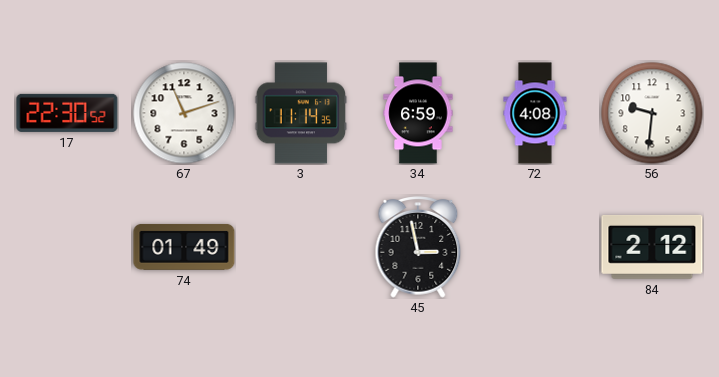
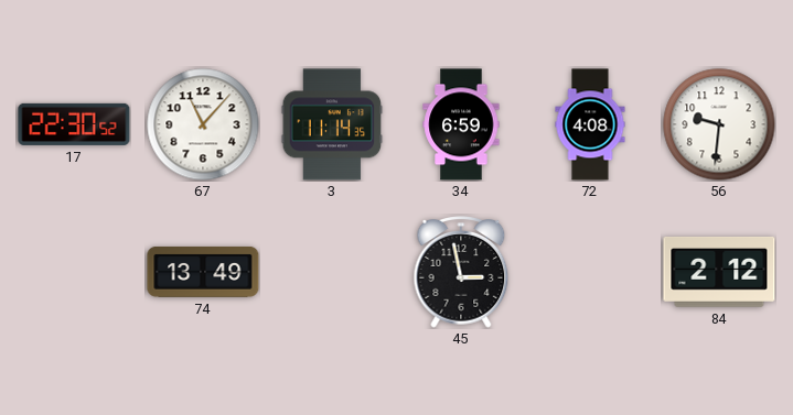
67: 11:12 -> 11:07
74: 01:49 -> 13:49
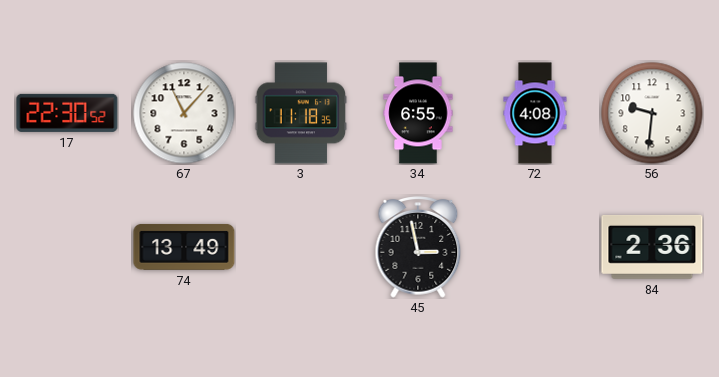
3: 11:14 -> 11:18
34: 6:59 -> 6:55
84: 2:12 -> 2:36
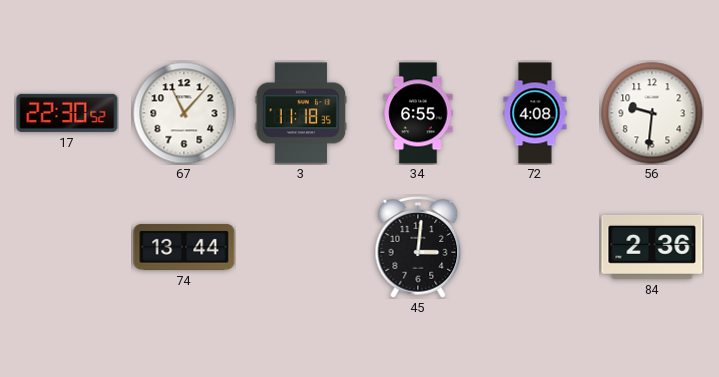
74: 13:49 -> 13:44
45: 2:58 -> 3:01
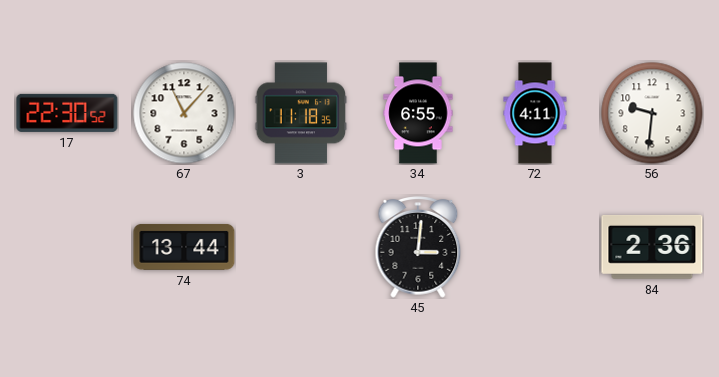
72: 4:08 -> 4:11
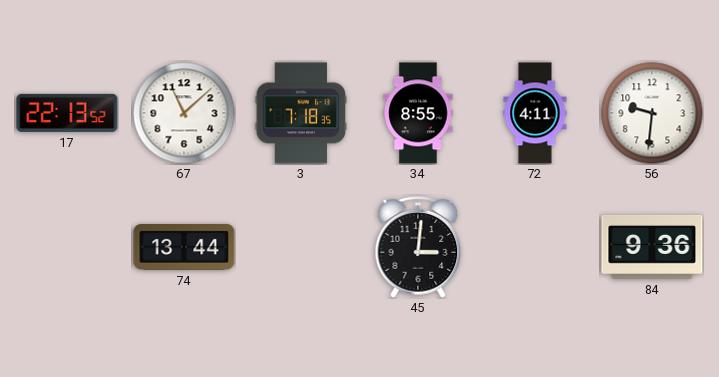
17: 22:30 -> 22:13
67: 11:07 -> 11:08
3: 11:18 -> 7:18
34: 6:55 -> 8:55
84: 2:36 -> 9:36
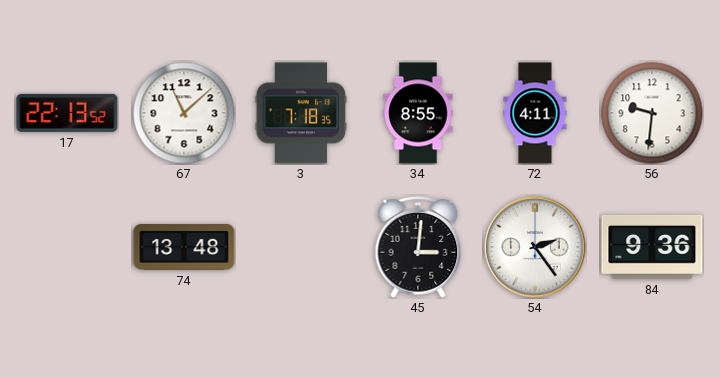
74: 13:44 -> 13:48
54: none -> 2:24
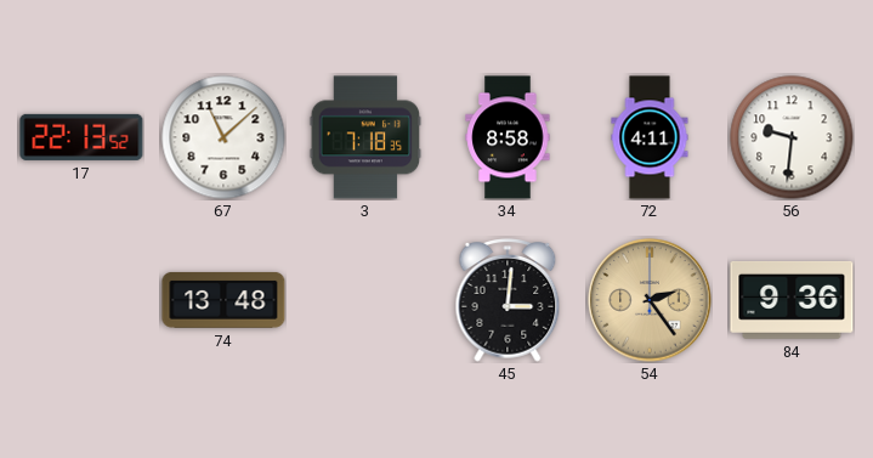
34: 8:55 -> 8:58
54 dial: white -> champagne
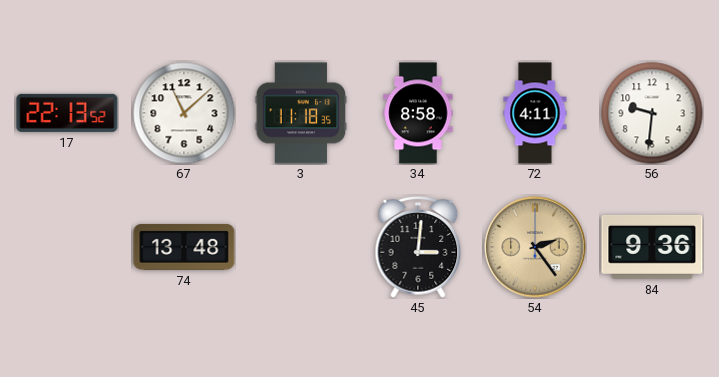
3: 7:18 -> 11:18
